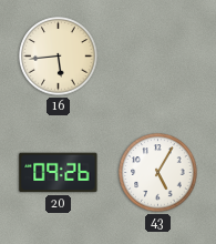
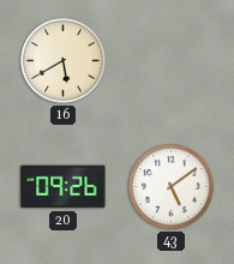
16: 5:44 -> 5:40
43: 5:05 -> 5:09
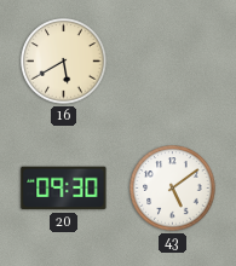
20: 09:26 -> 09:30
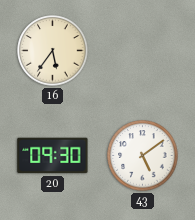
16: 5:40 -> 5:36
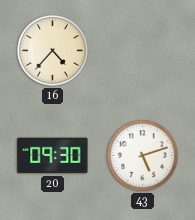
16: 5:36 -> 4:37
43: 5:09 -> 5:12
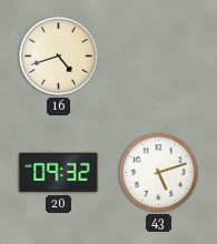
16: 4:37 -> 4:42
20: 09:30 -> 09:32
